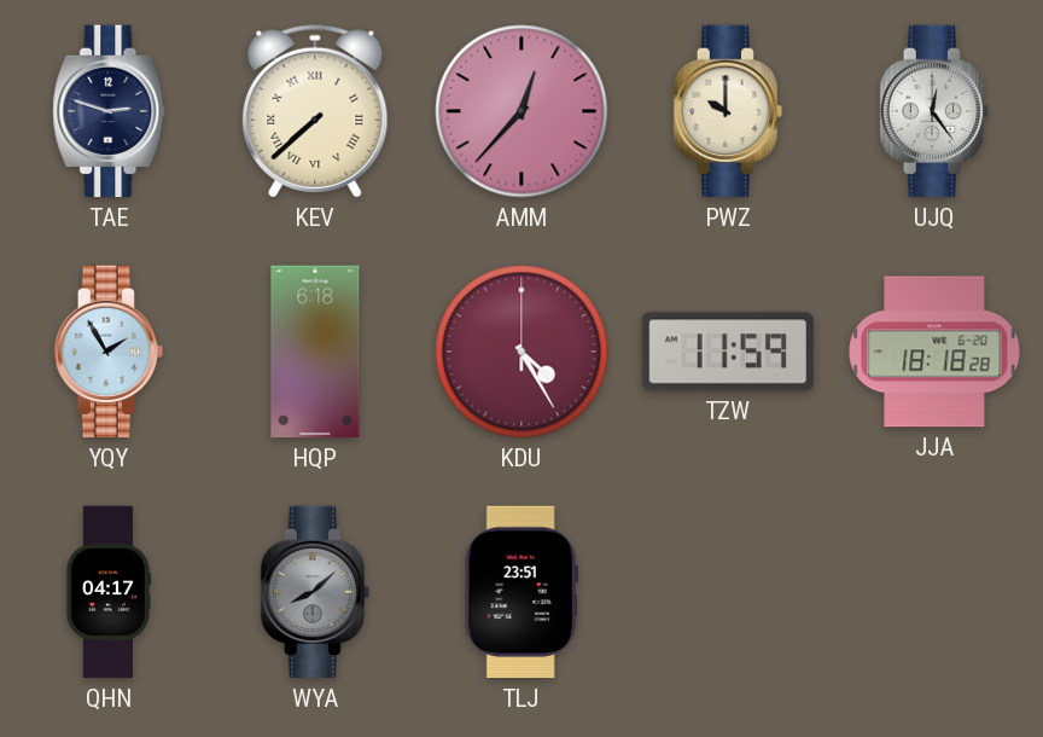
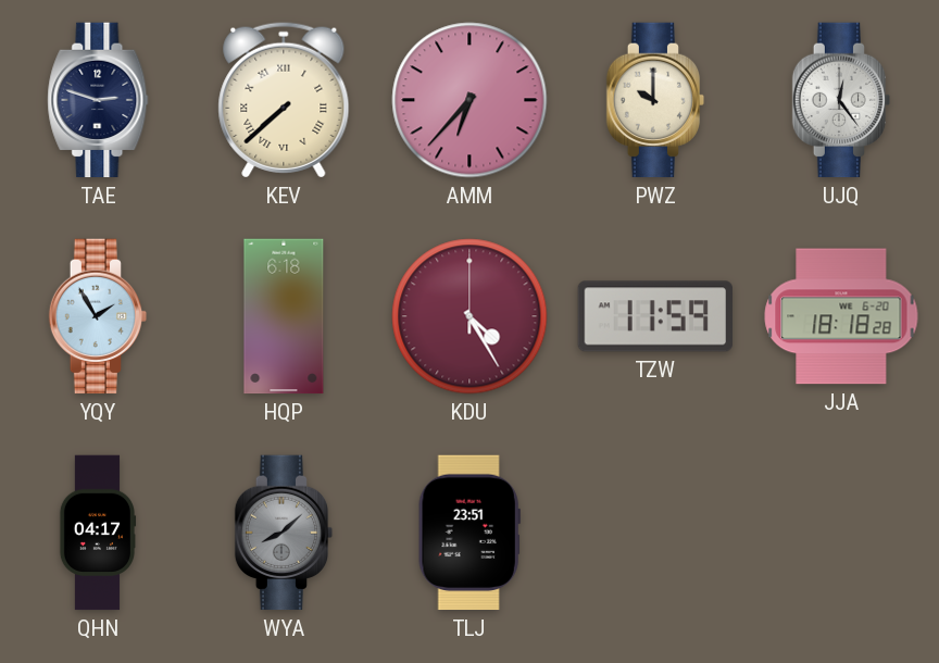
AMM: 12:37 -> 6:37
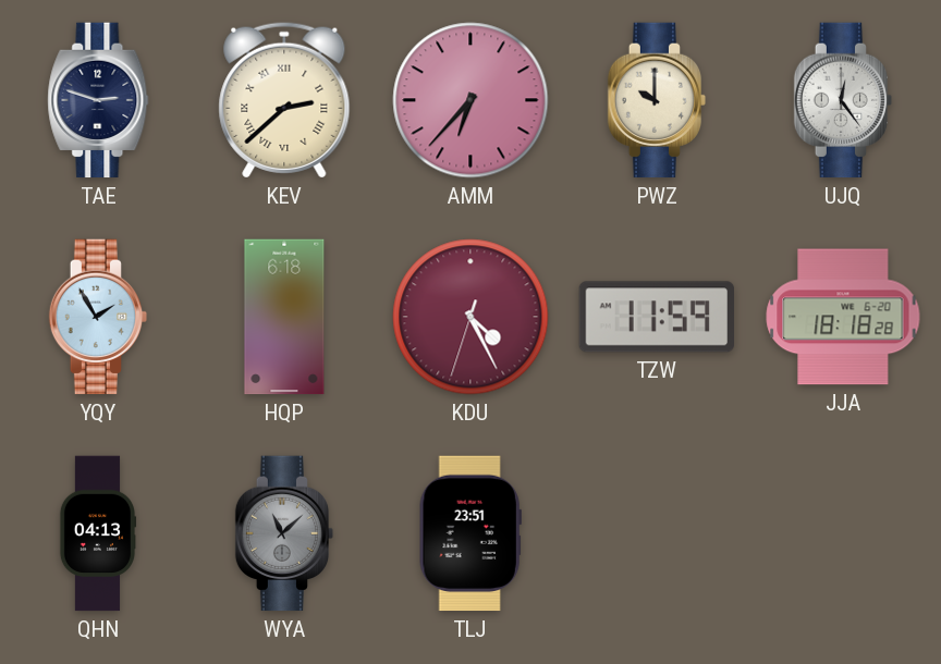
KEV: 7:38 -> 2:38
KDU: 4:25:00 -> 4:25:33
QHN: 04:17 -> 04:13
WYA: 8:08 -> 11:08
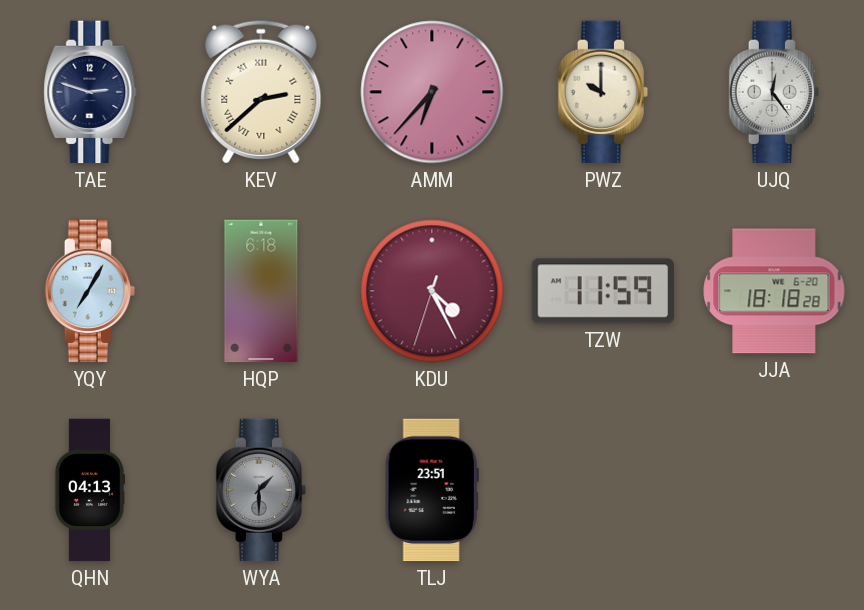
YQY: 1:55 -> 7:05
WYA: 11:08 -> 1:30
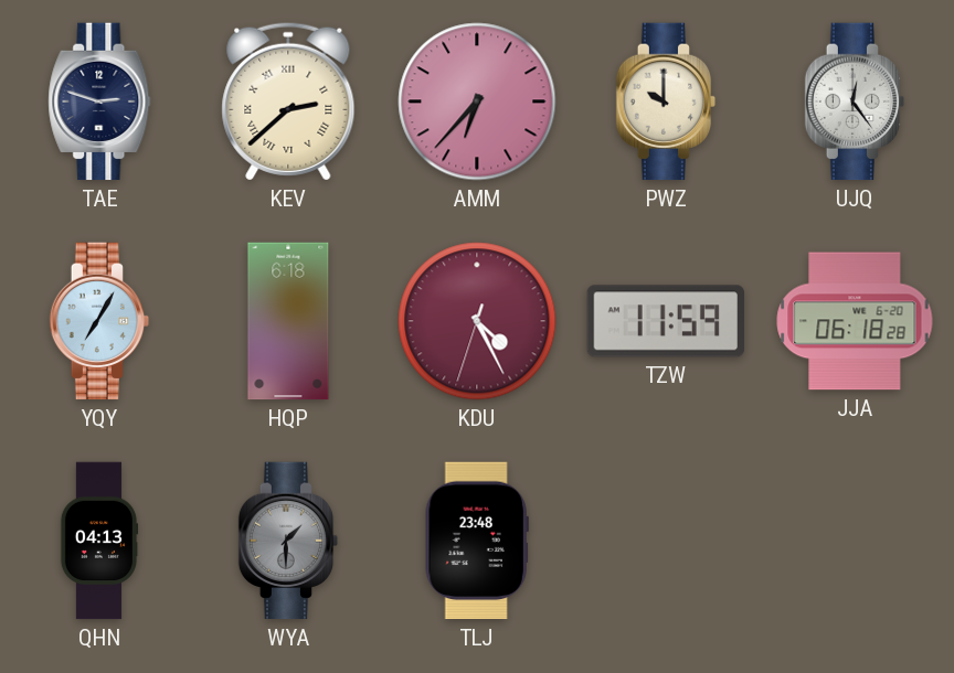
JJA: 18:18 -> 06:18
TLJ: 23:51 -> 23:48
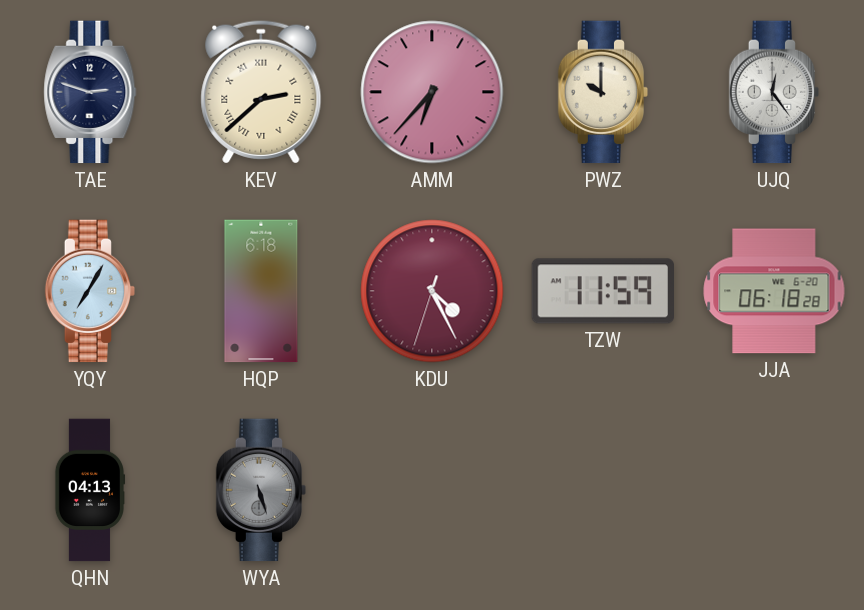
WYA: 1:30 -> 5:27
TLJ: 23:48 -> none
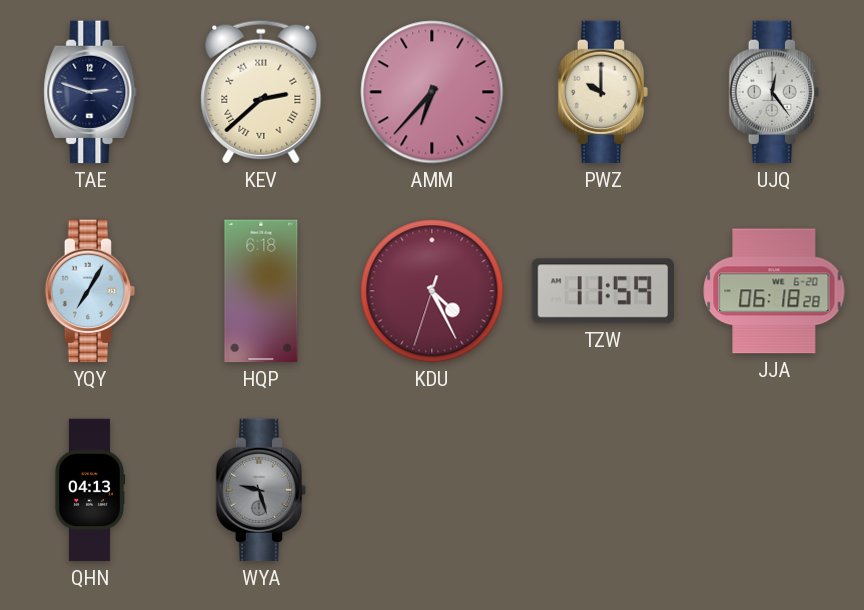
WYA: 5:27 -> 9:27
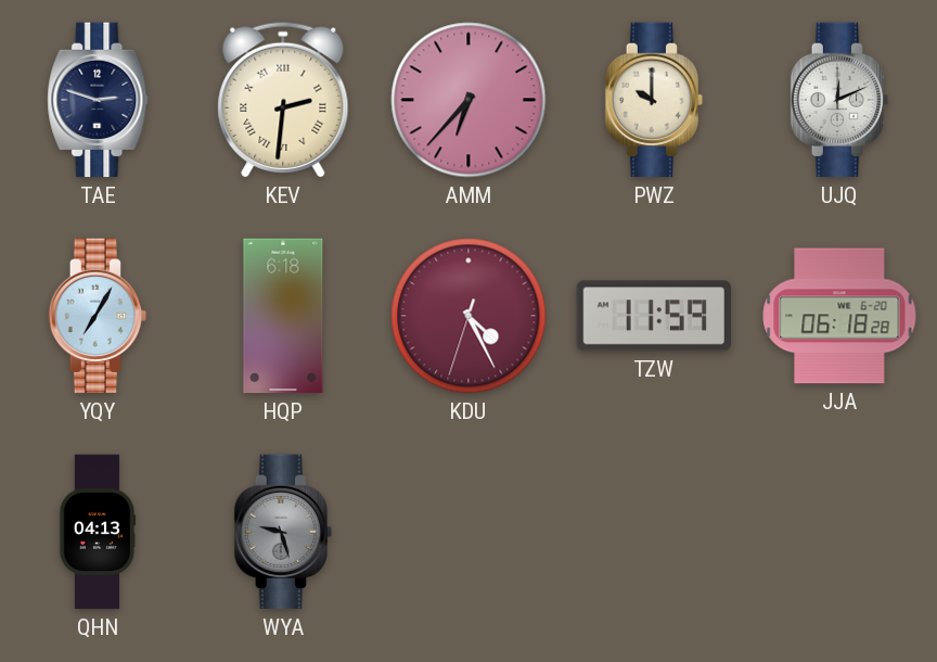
KEV: 2:38 -> 2:31
UJQ: 12:24 -> 12:11
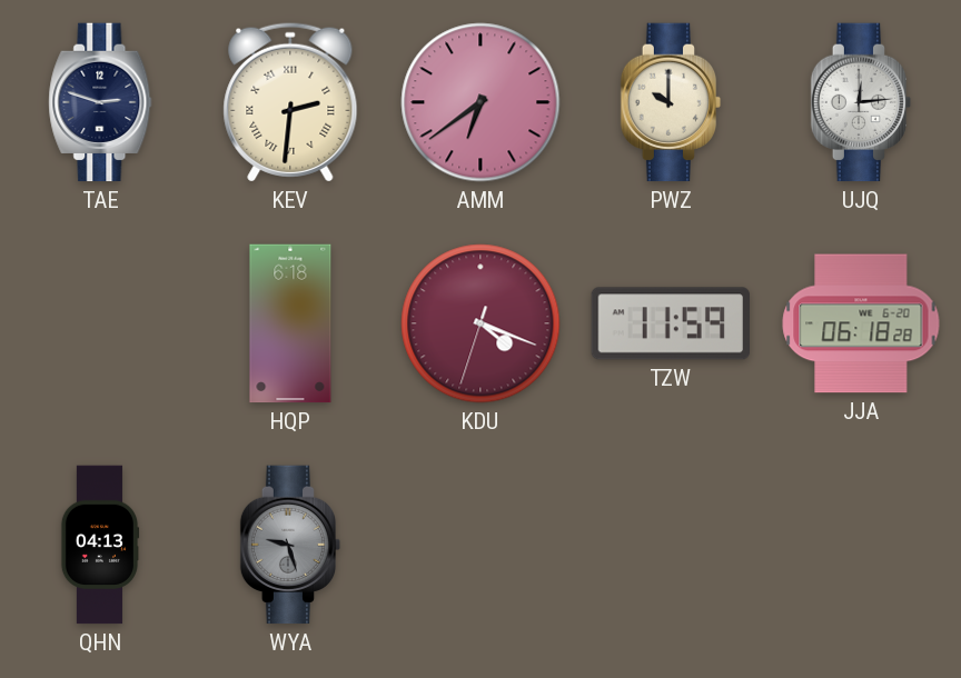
AMM: 6:37 -> 6:39
UJQ: 12:11 -> 12:14
YQY: 7:05 -> none
KDU: 4:25 -> 4:18
